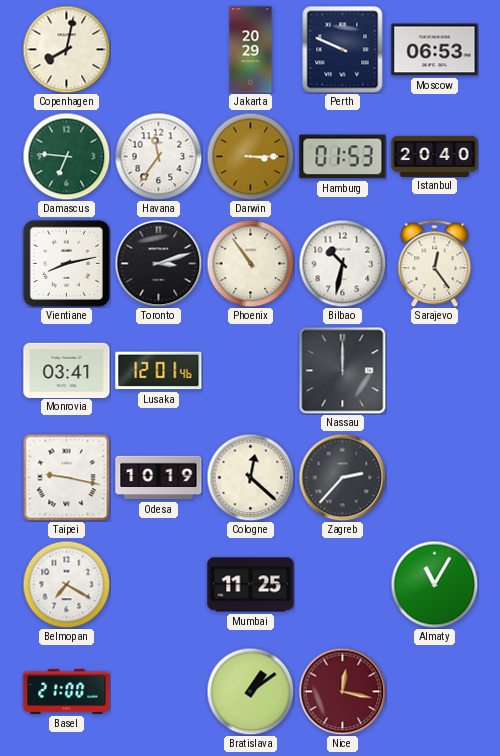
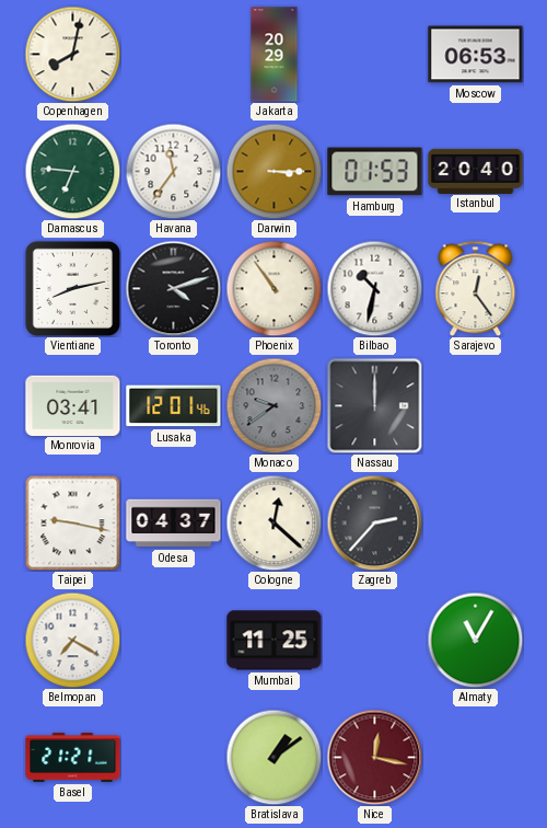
Perth: 9:49 -> none
Toronto: 3:12 -> 4:12
Monaco: none -> 9:39
Odesa: 10:19 -> 04:37
Basel: 21:00 -> 21:21
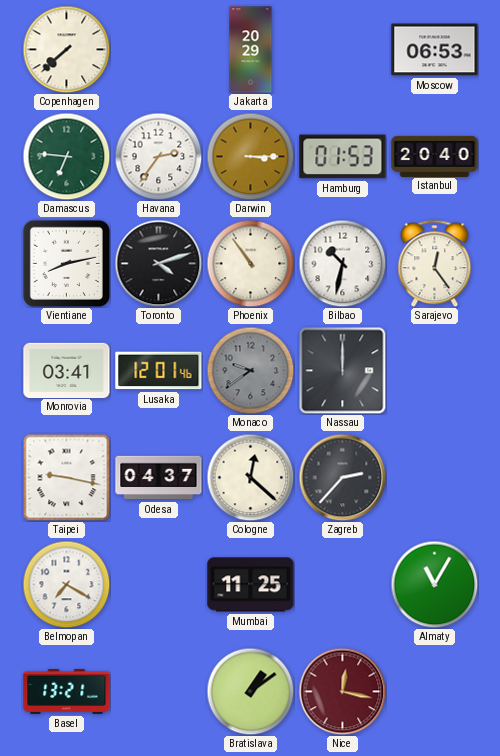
Copenhagen: 8:02 -> 7:38
Havana: 11:36 -> 2:36
Basel: 21:21 -> 13:21
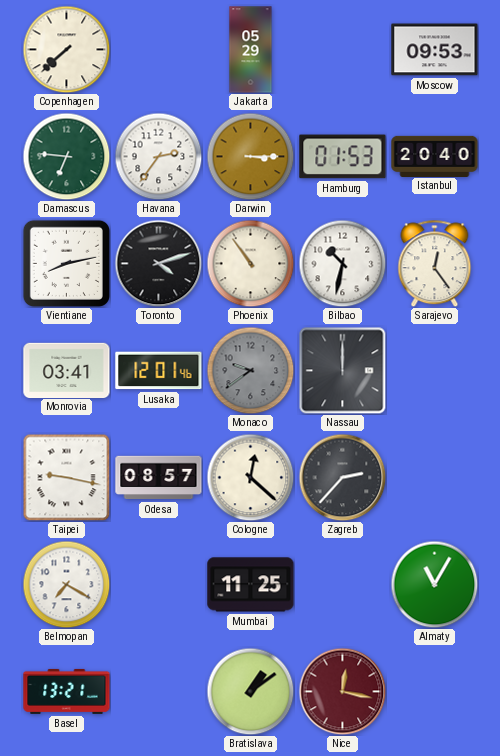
Jakarta: 20:29 -> 05:29
Moscow: 06:53 -> 09:53
Odesa: 04:37 -> 08:57
